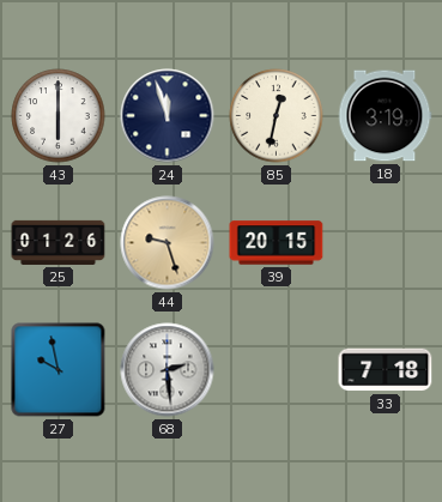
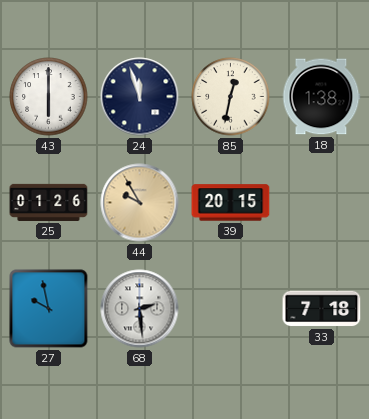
18: 3:19 -> 1:38
44: 9:27 -> 9:55
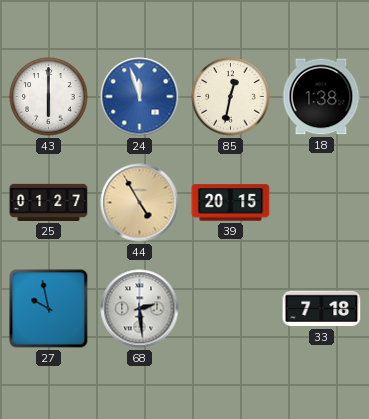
24 dial: navy -> blue
25: 01:26 -> 01:27
44: 9:55 -> 4:55
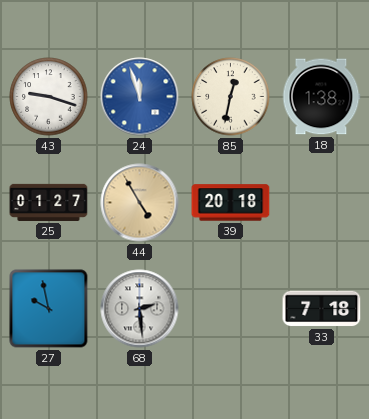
43: 6:00 -> 9:18
39: 20:15 -> 20:18
